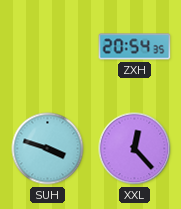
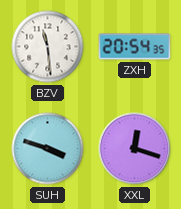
BZV: none -> 11:29
XXL: 12:23 -> 12:18
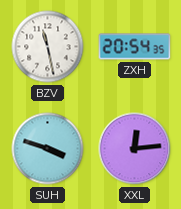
BZV: 11:29 -> 11:28
XXL: 12:18 -> 12:14
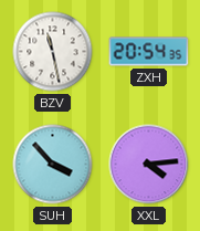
SUH: 3:48 -> 3:53
XXL: 12:14 -> 4:14
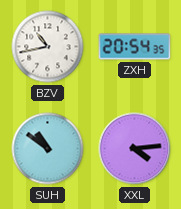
BZV: 11:28 -> 10:43
SUH: 3:53 -> 10:51
